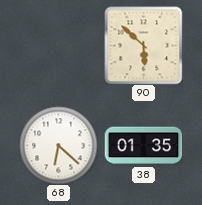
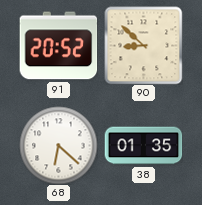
91: none -> 20:52
90: 5:52 -> 8:52
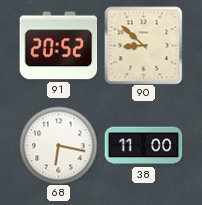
68: 6:22 -> 6:17
38: 01:35 -> 11:00
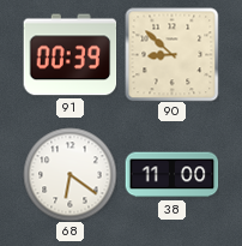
91: 20:52 -> 00:39
68: 6:17 -> 6:21
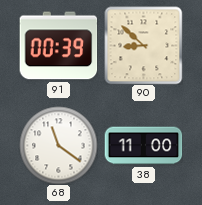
68: 6:21 -> 11:21
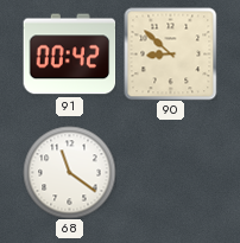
91: 00:39 -> 00:42
38: 11:00 -> none
